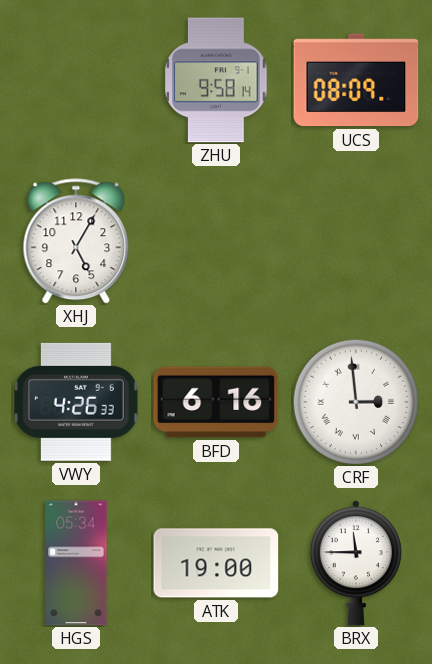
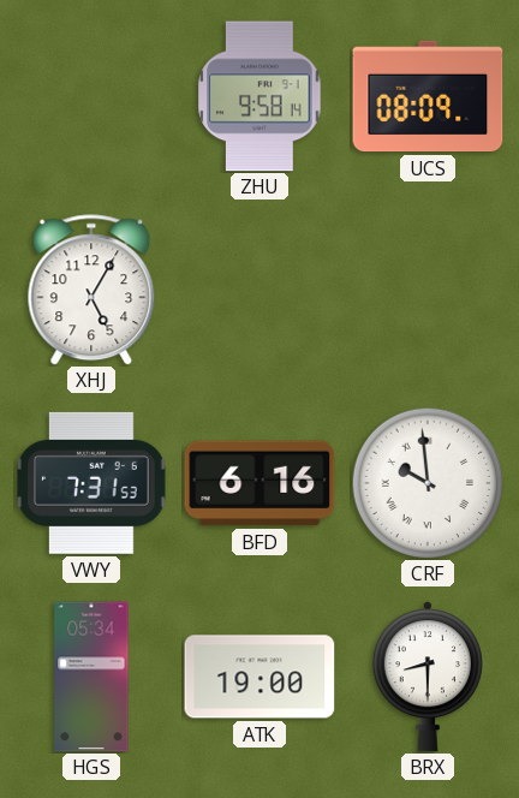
VWY: 4:26 -> 7:31
CRF: 2:59 -> 9:59
BRX: 11:45 -> 8:30
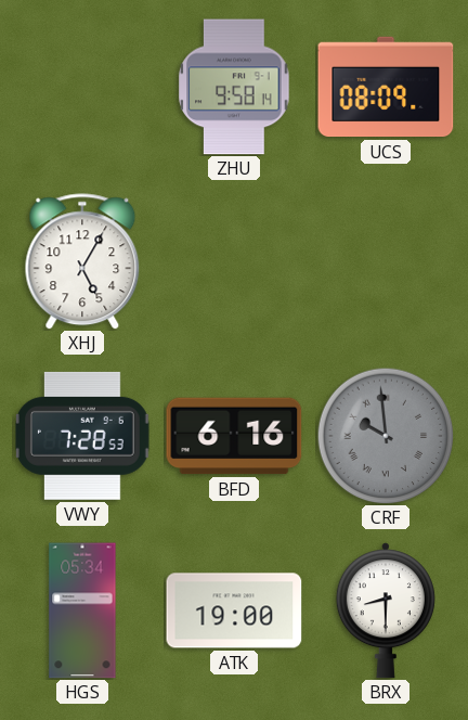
VWY: 7:31 -> 7:28
CRF dial: white -> grey
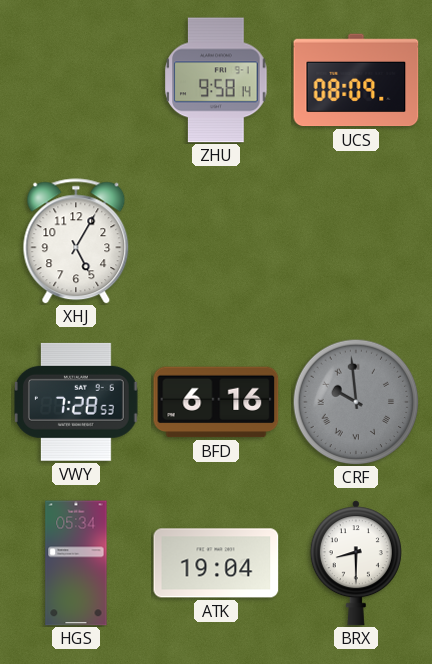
ATK: 19:00 -> 19:04
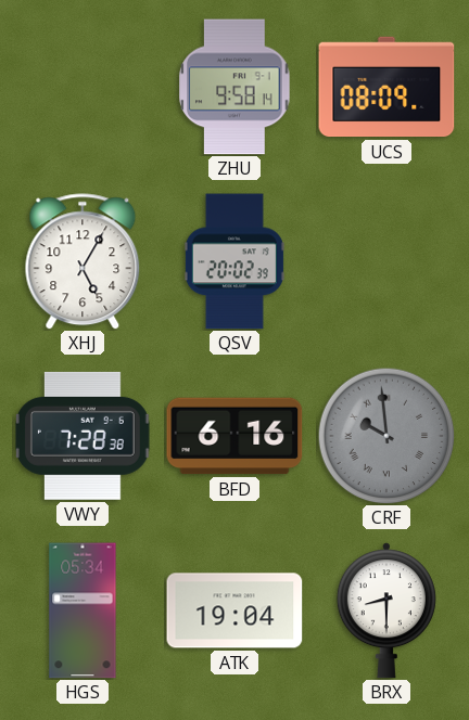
QSV: none -> 20:02
VWY: 7:28:53 -> 7:28:38
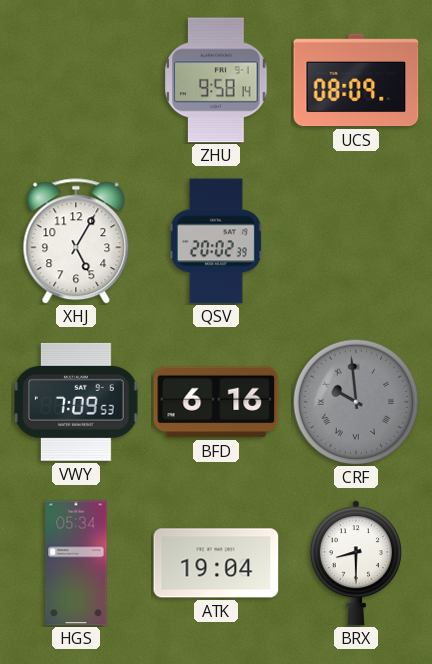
VWY: 7:28 -> 7:09
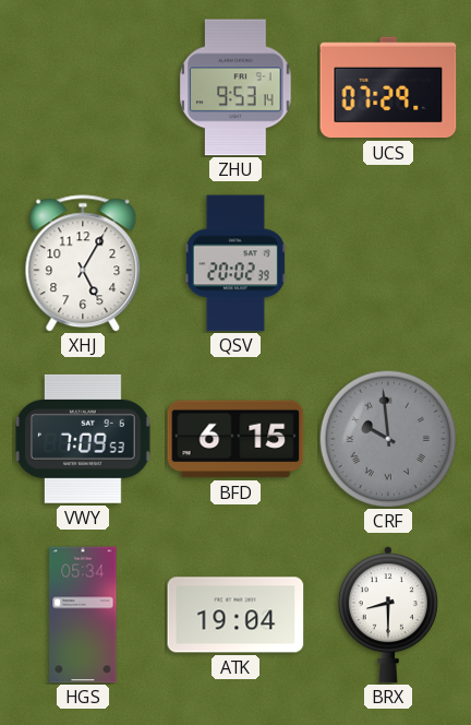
ZHU: 9:58 -> 9:53
UCS: 08:09 -> 07:29
BFD: 6:16 -> 6:15
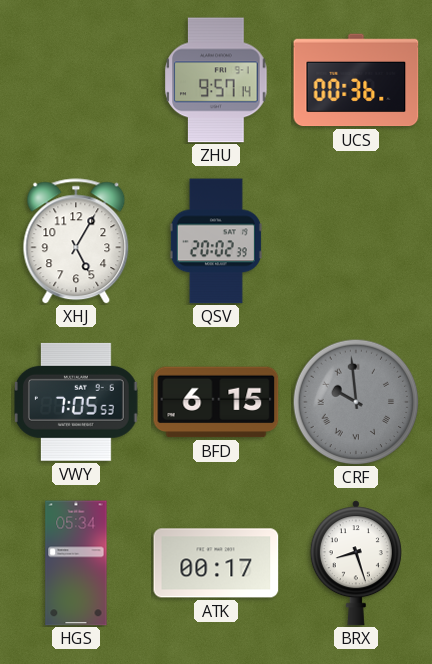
ZHU: 9:53 -> 9:57
UCS: 07:29 -> 00:36
VWY: 7:09 -> 7:05
ATK: 19:04 -> 00:17
BRX: 8:30 -> 8:27
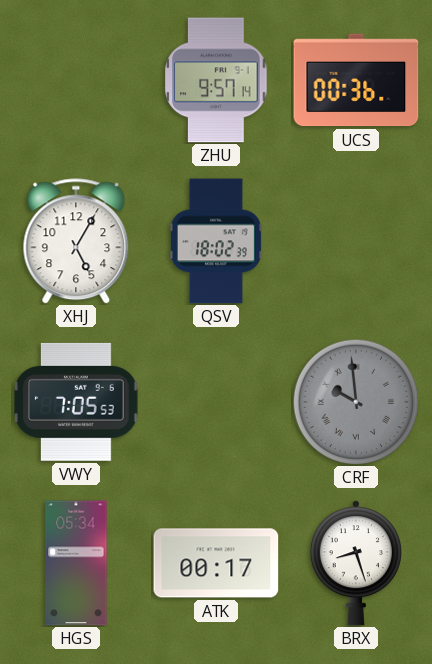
QSV: 20:02 -> 18:02
BFD: 6:15 -> none
